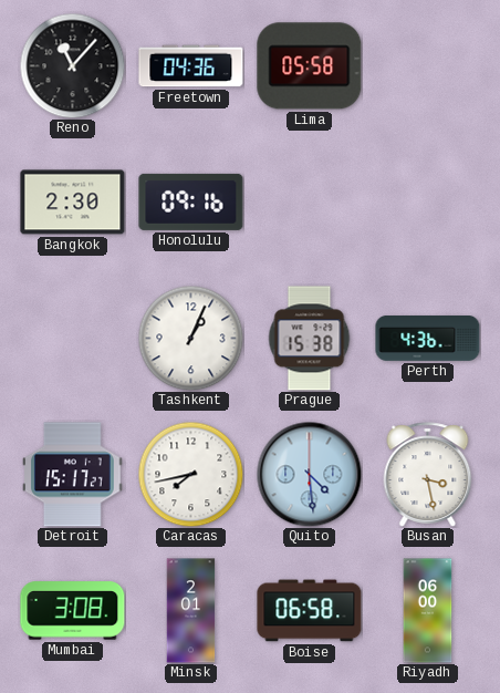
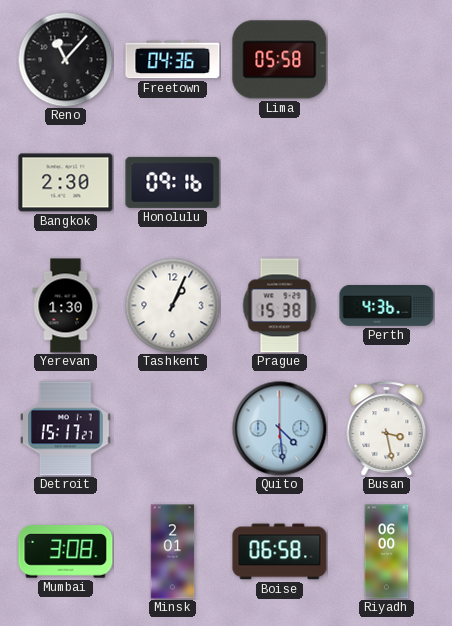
Yerevan: none -> 1:30
Caracas: 7:43 -> none
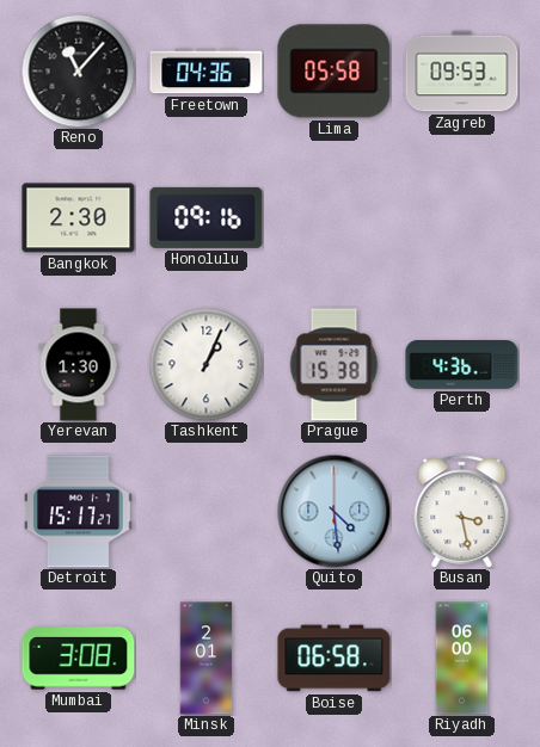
Zagreb: none -> 09:53
